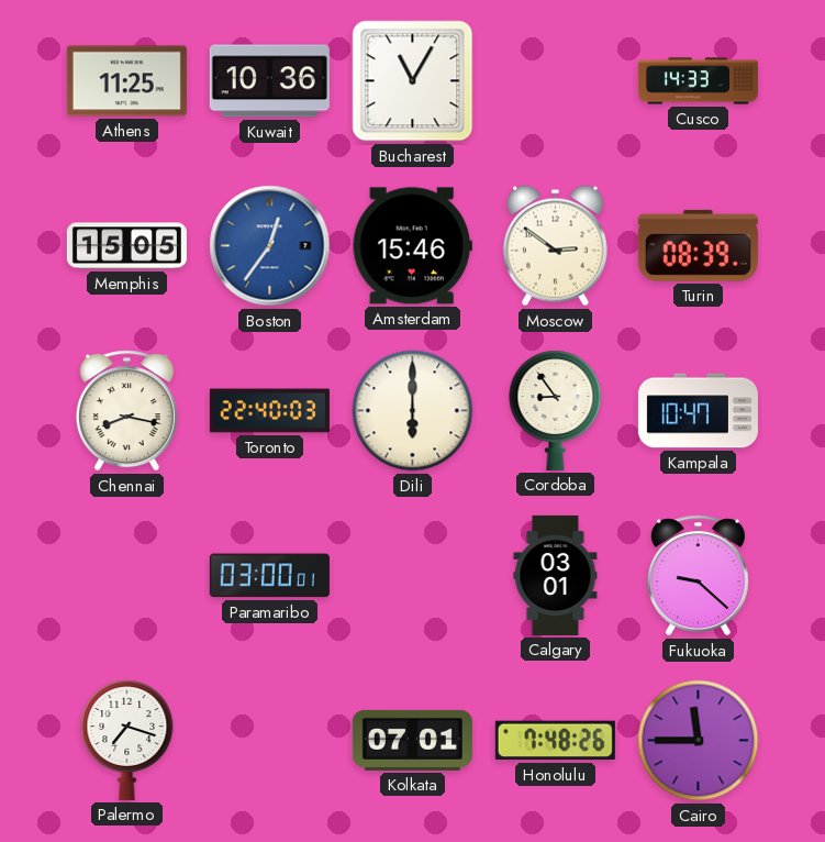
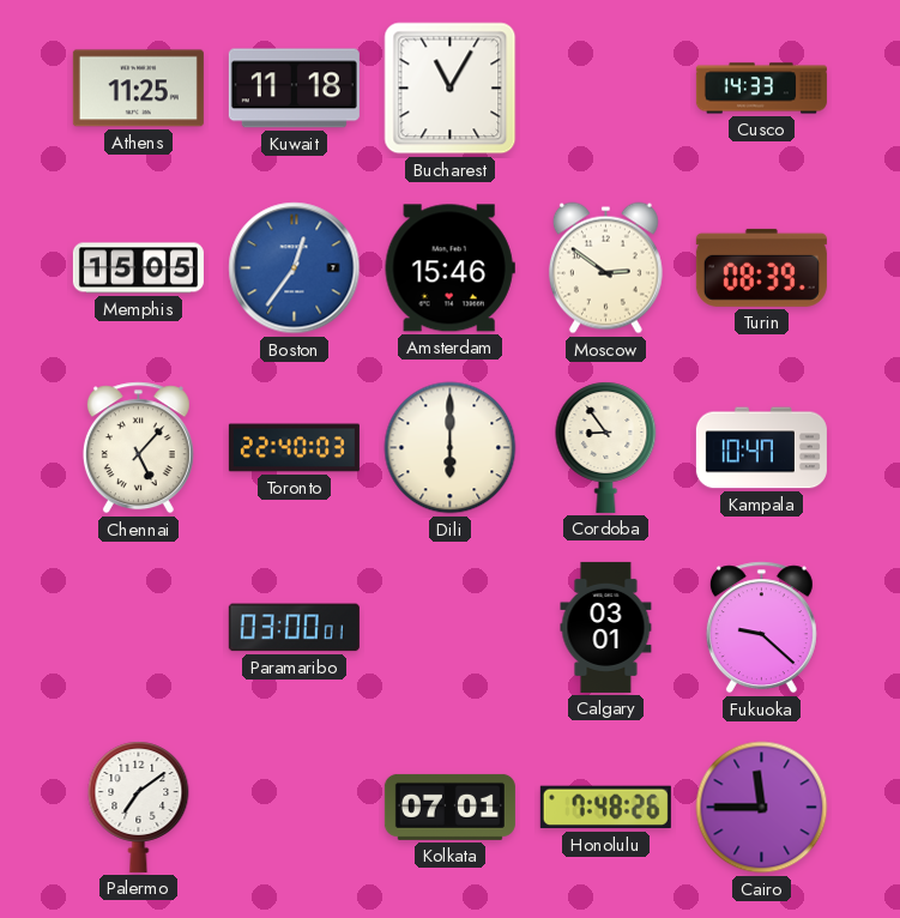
Kuwait: 10:36 -> 11:18
Chennai: 8:17 -> 5:07
Palermo: 7:18 -> 7:09
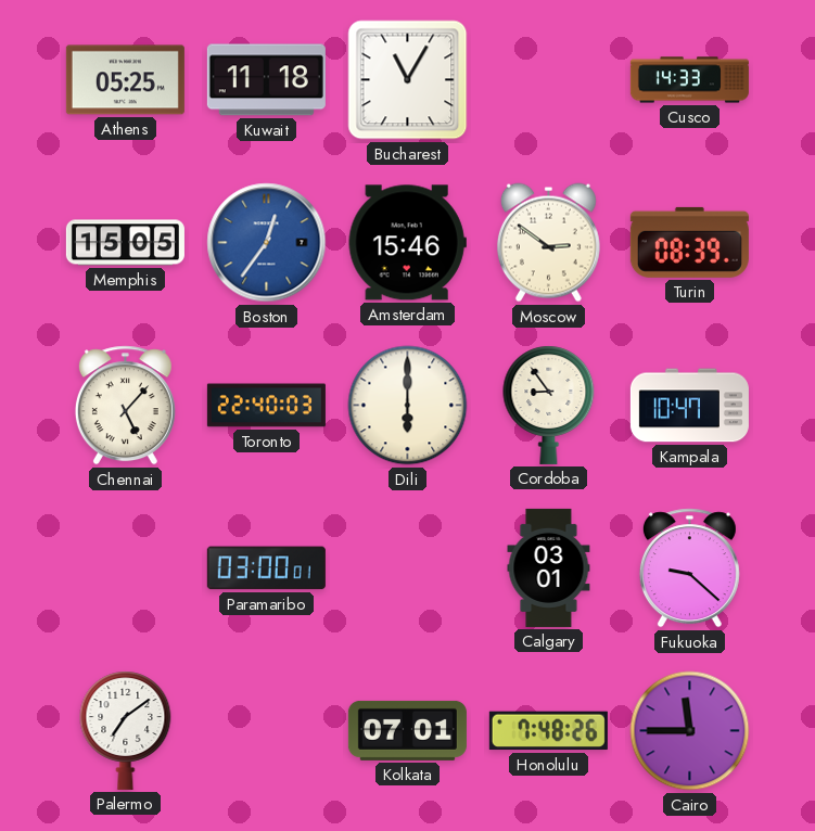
Athens: 11:25 -> 05:25
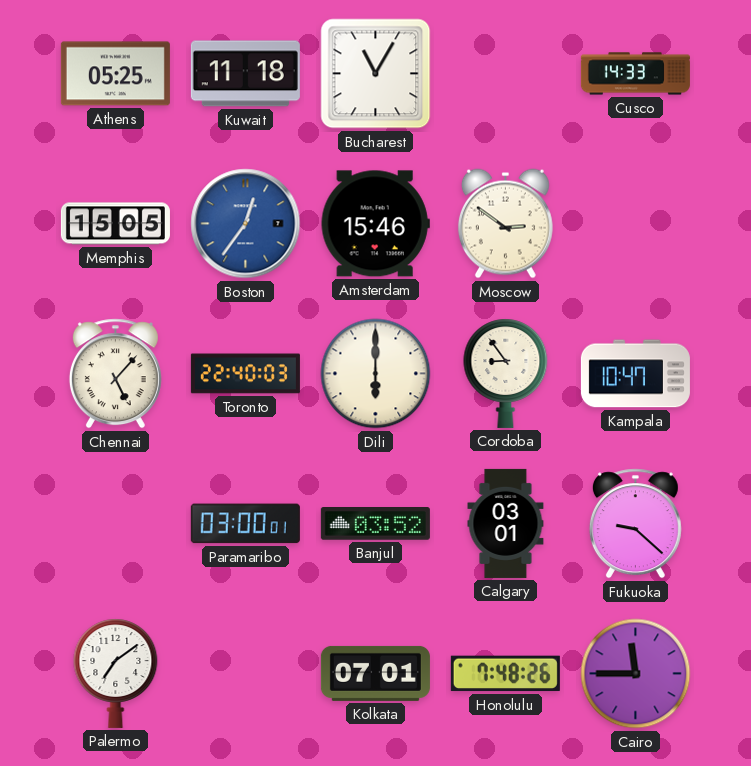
Turin: 08:39 -> none
Banjul: none -> 03:52
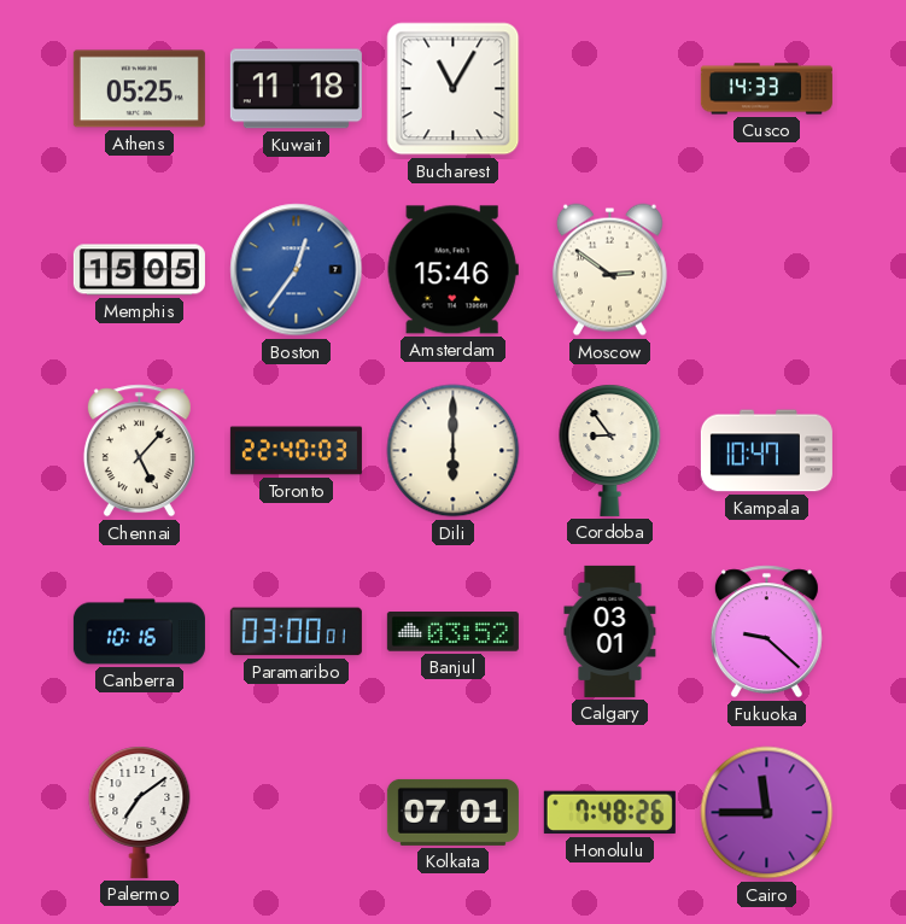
Canberra: none -> 10:16
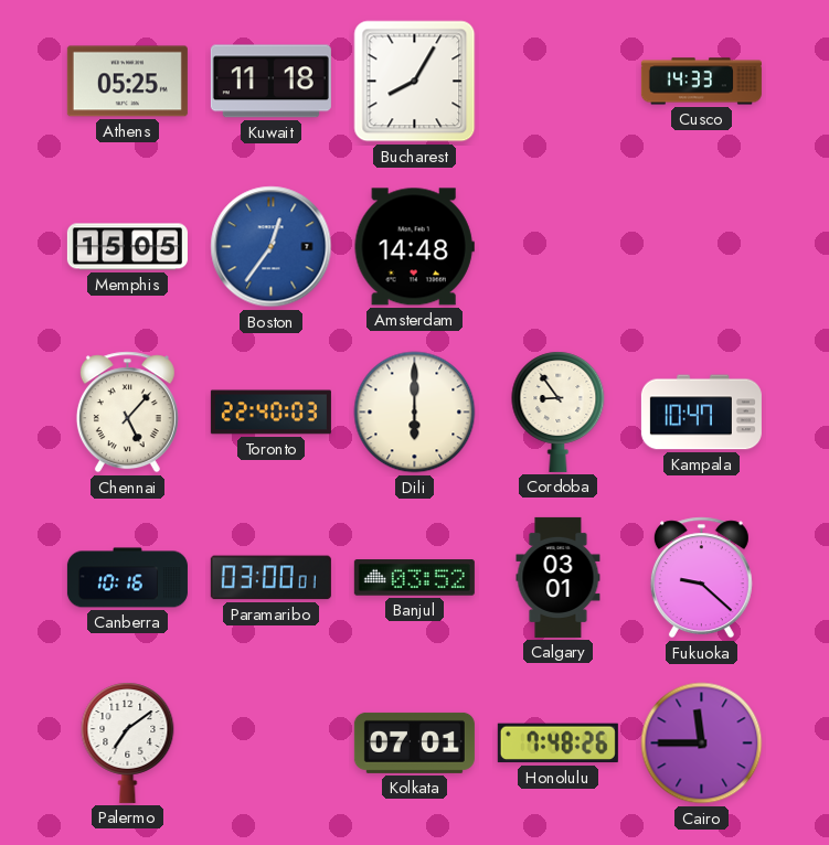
Bucharest: 11:05 -> 8:05
Amsterdam: 15:46 -> 14:48
Moscow: 2:51 -> none
